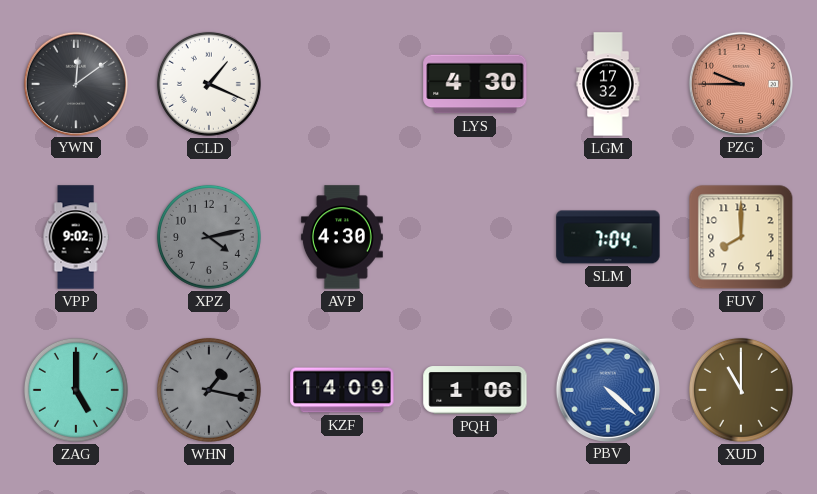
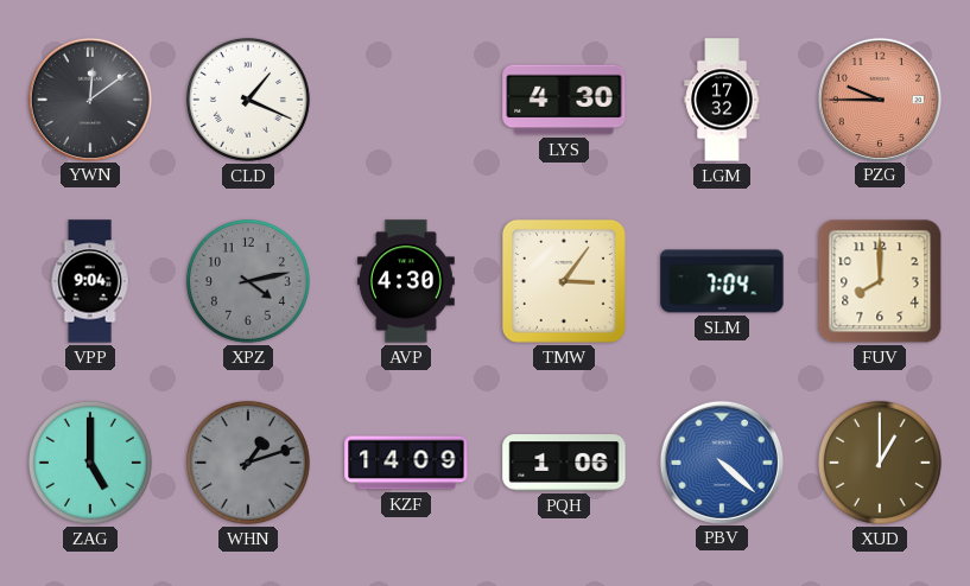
VPP: 9:02 -> 9:04
TMW: none -> 3:06
WHN: 1:17 -> 1:12
XUD: 11:00 -> 1:00
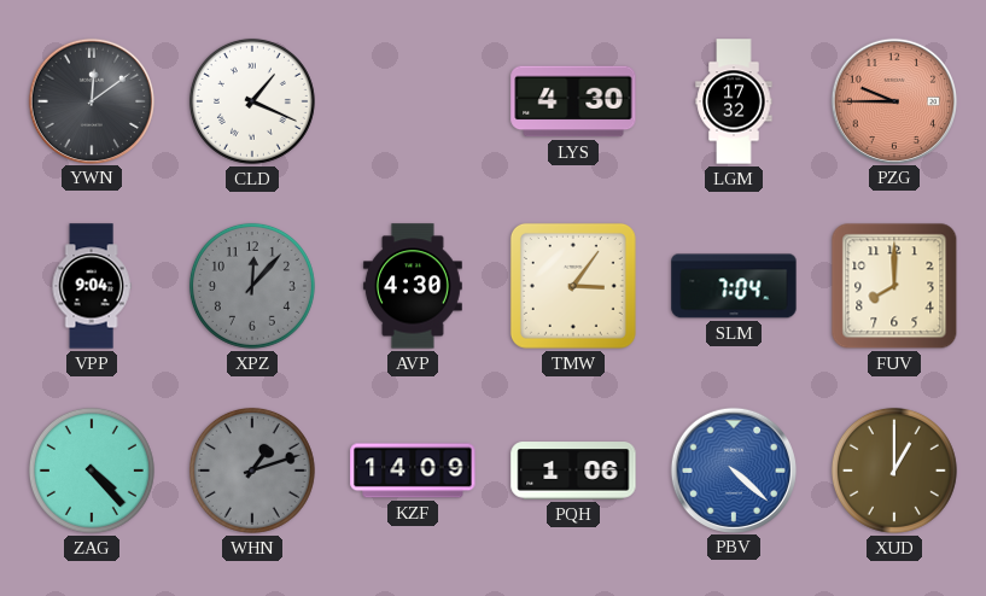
XPZ: 4:13 -> 12:07
ZAG: 5:00 -> 4:23
